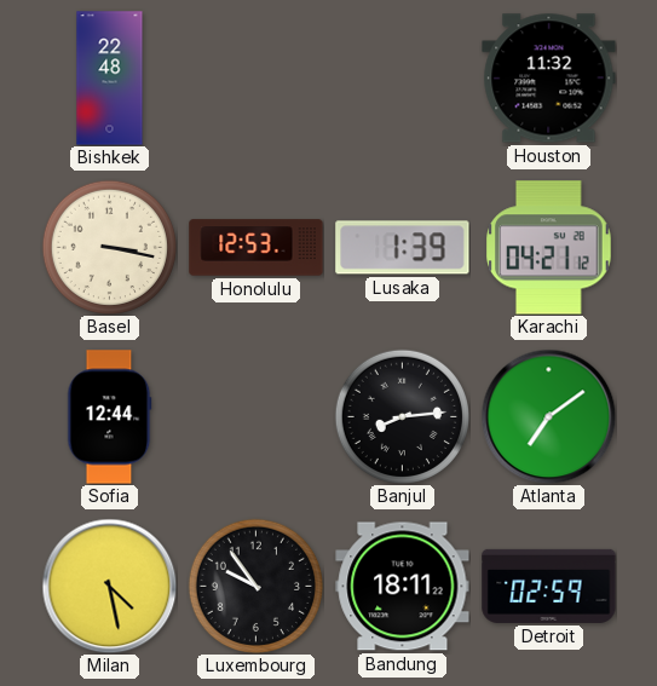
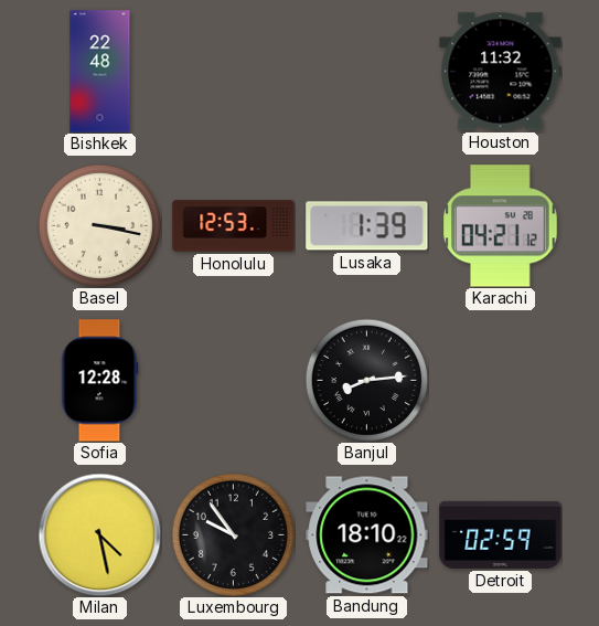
Sofia: 12:44 -> 12:28
Atlanta: 7:09 -> none
Bandung: 18:11 -> 18:10
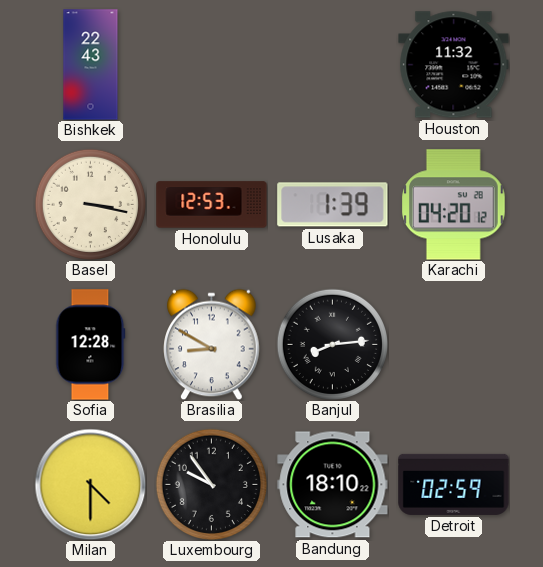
Bishkek: 22:48 -> 22:43
Karachi: 04:21 -> 04:20
Brasilia: none -> 8:50
Milan: 4:28 -> 4:30
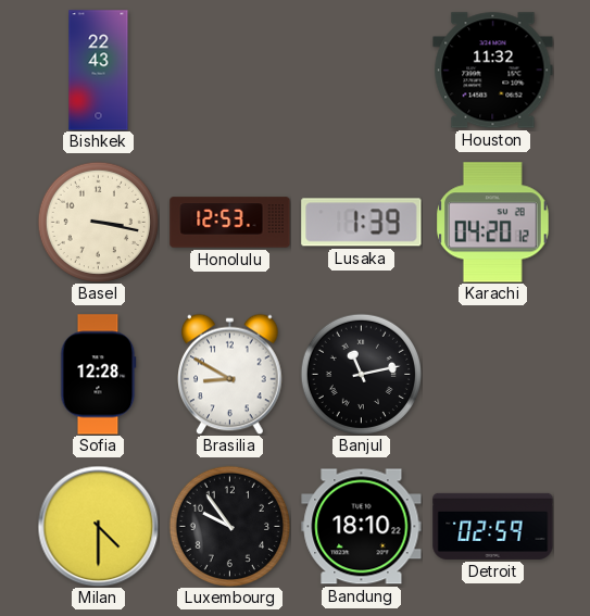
Banjul: 8:14 -> 11:13
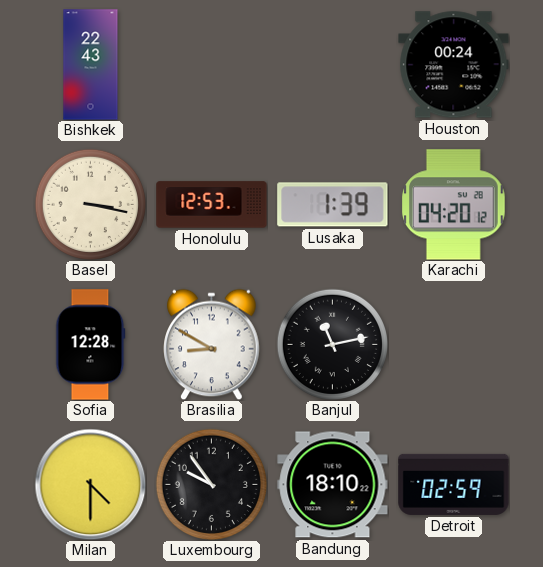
Houston: 11:32 -> 00:24
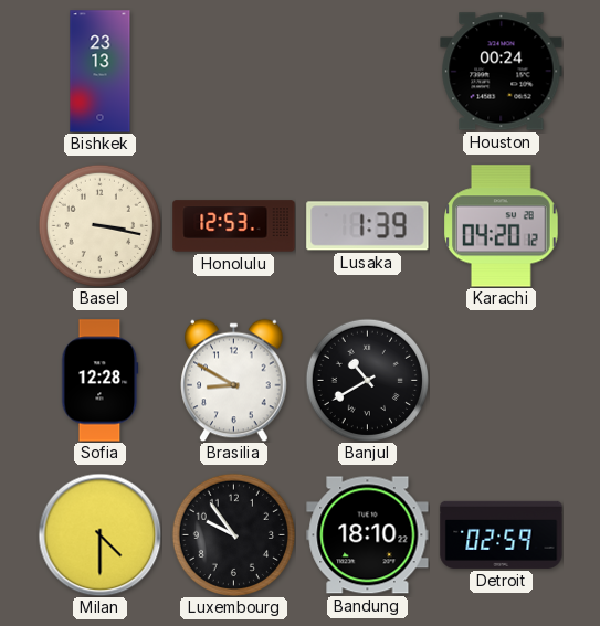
Bishkek: 22:43 -> 23:13
Banjul: 11:13 -> 10:40
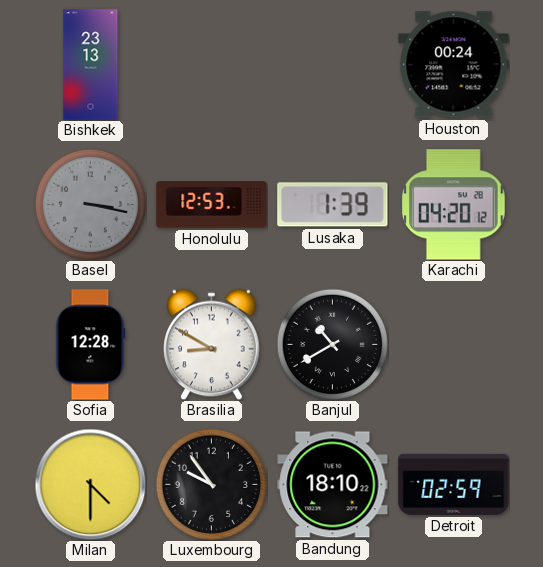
Basel dial: cream -> grey
